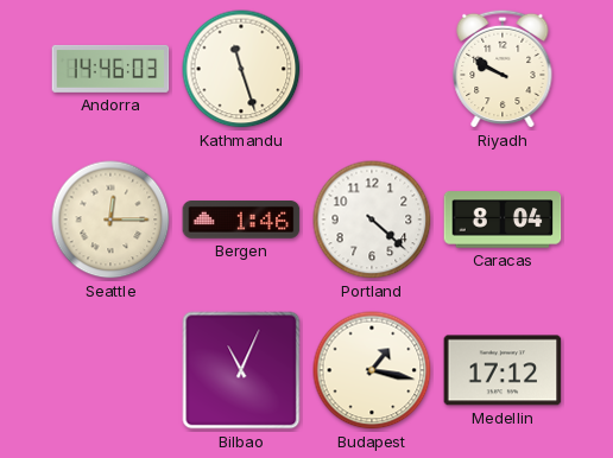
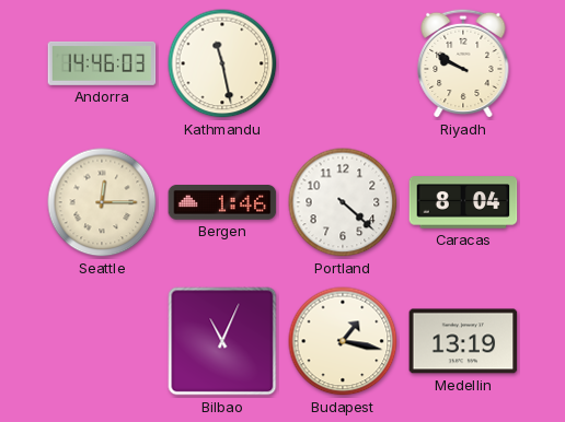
Kathmandu: 11:27 -> 11:28
Medellin: 17:12 -> 13:19
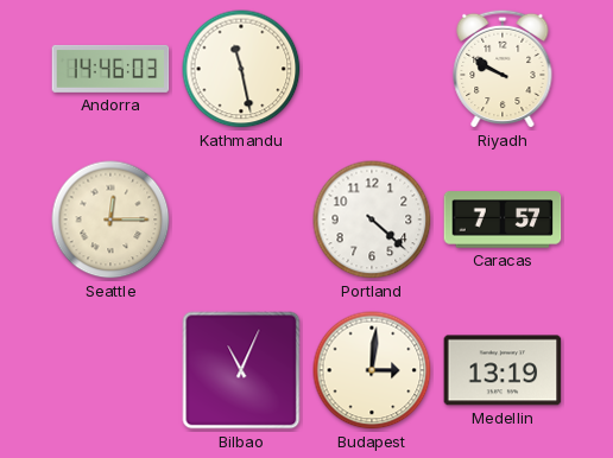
Bergen: 1:46 -> none
Caracas: 8:04 -> 7:57
Budapest: 1:17 -> 3:01
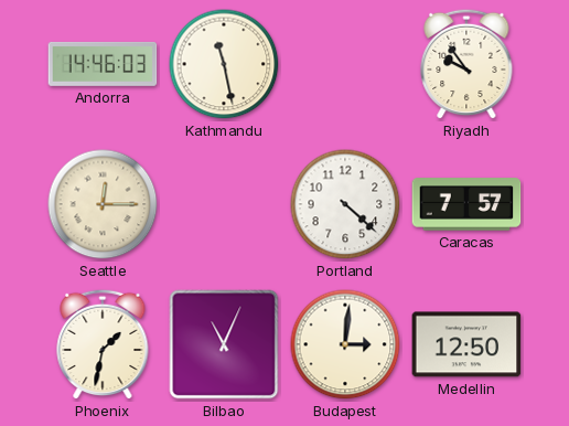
Riyadh: 9:50 -> 9:54
Phoenix: none -> 1:32
Medellin: 13:19 -> 12:50
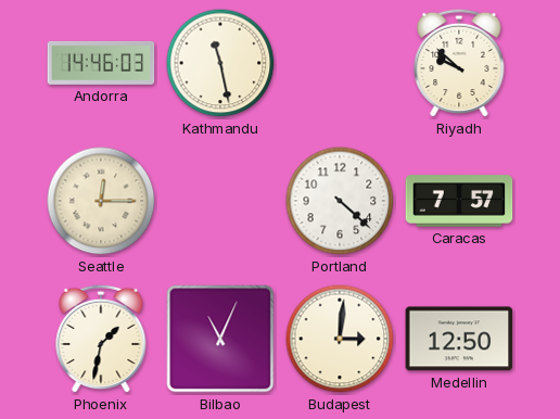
Riyadh: 9:54 -> 9:52
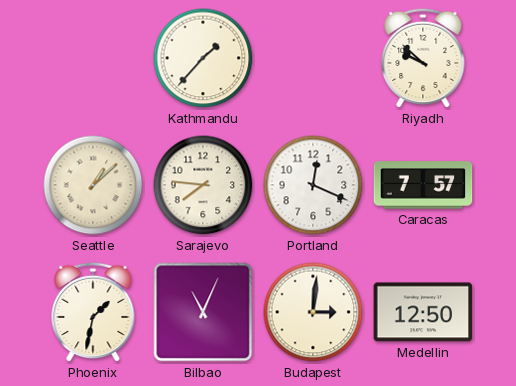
Andorra: 14:46 -> none
Kathmandu: 11:28 -> 1:37
Seattle: 12:15 -> 1:08
Sarajevo: none -> 7:46
Portland: 4:22 -> 12:19
